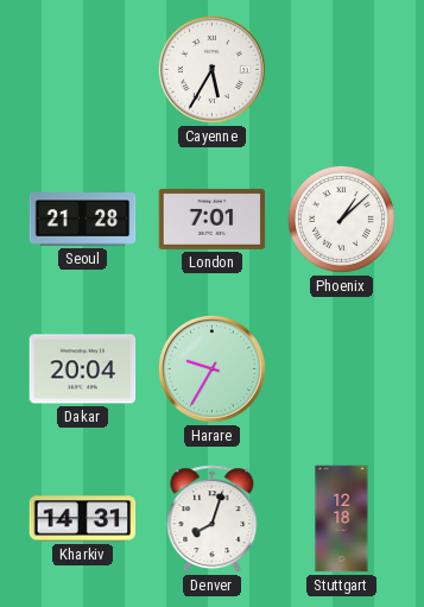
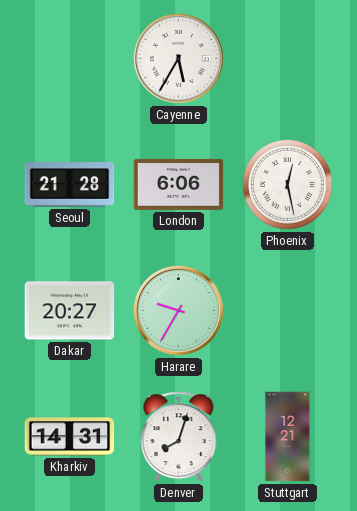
London: 7:01 -> 6:06
Phoenix: 1:08 -> 12:28
Dakar: 20:04 -> 20:27
Stuttgart: 12:18 -> 12:21
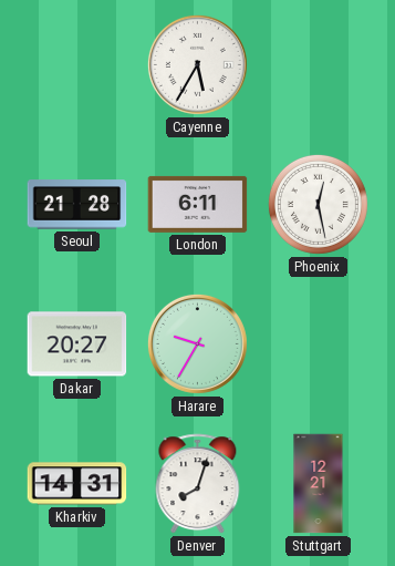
London: 6:06 -> 6:11
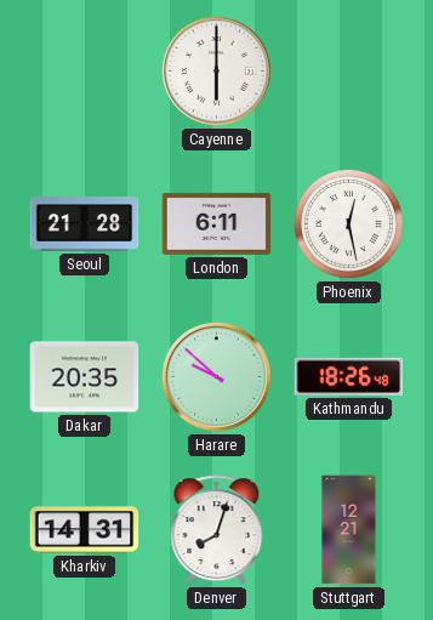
Cayenne: 5:35 -> 6:00
Dakar: 20:27 -> 20:35
Harare: 9:35 -> 9:52
Kathmandu: none -> 18:26
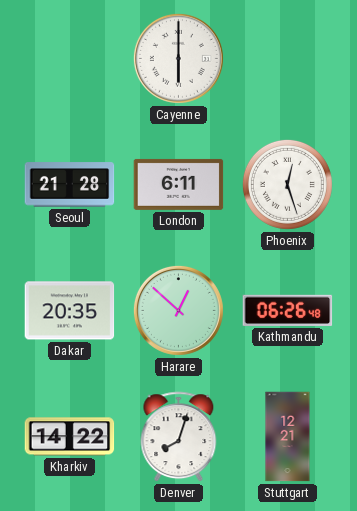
Phoenix: 12:28 -> 12:27
Harare: 9:52 -> 12:52
Kathmandu: 18:26 -> 06:26
Kharkiv: 14:31 -> 14:22
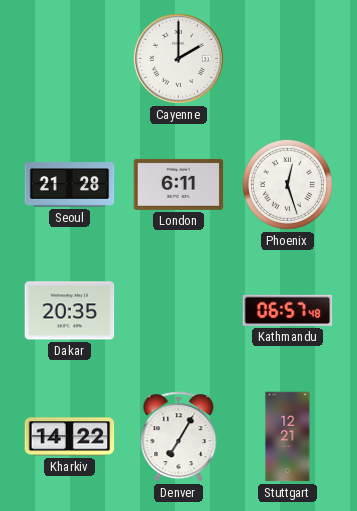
Cayenne: 6:00 -> 2:00
Harare: 12:52 -> none
Kathmandu: 06:26 -> 06:57
Denver: 8:03 -> 7:05
